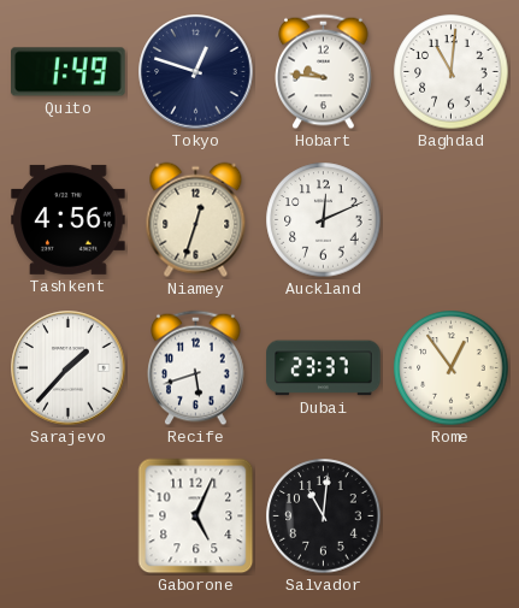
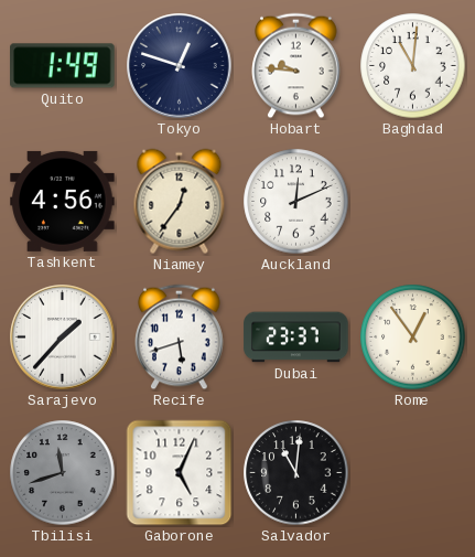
Niamey: 12:33 -> 12:36
Tbilisi: none -> 11:42
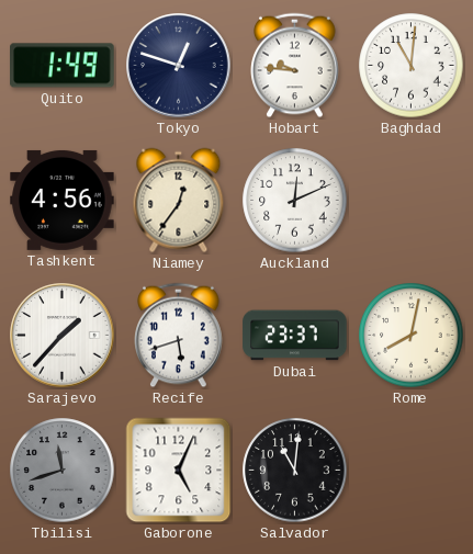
Rome: 12:54 -> 8:02
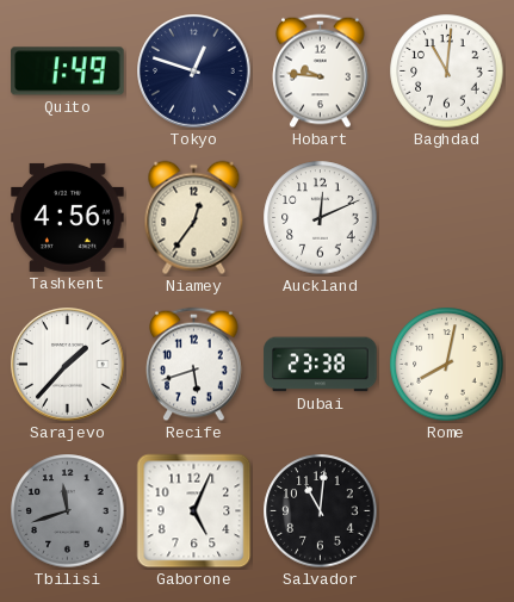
Dubai: 23:37 -> 23:38
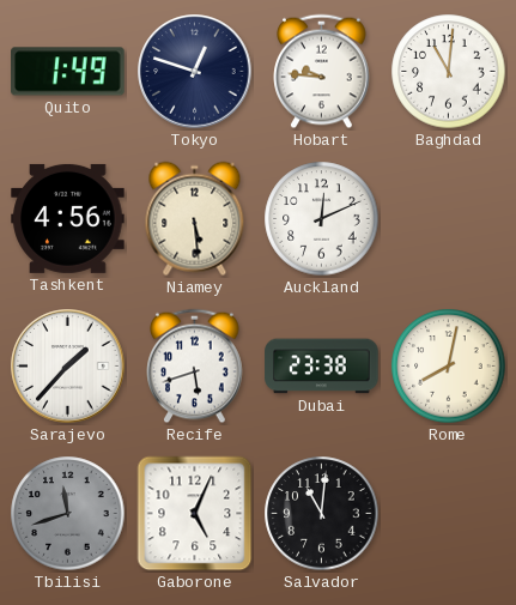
Niamey: 12:36 -> 5:29
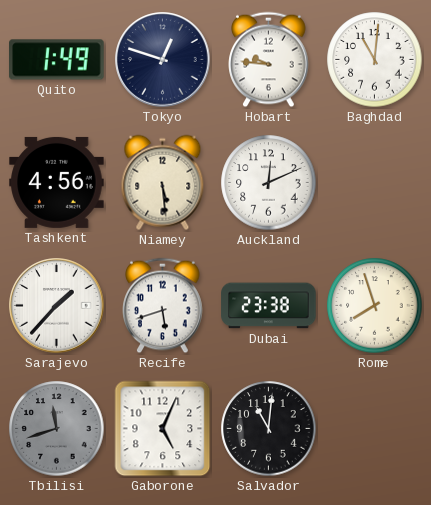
Rome: 8:02 -> 7:57
